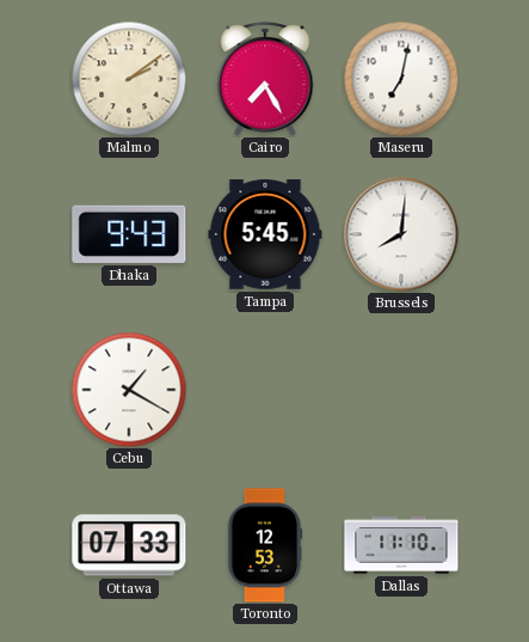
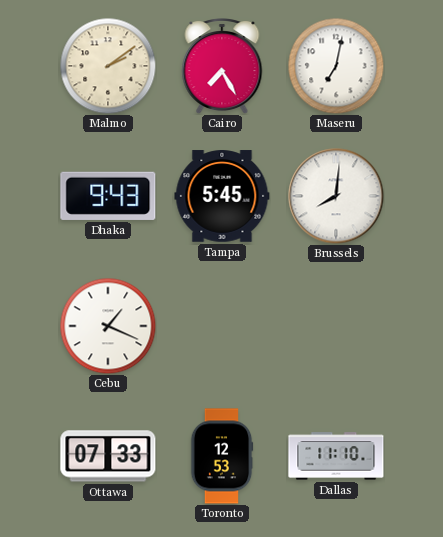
Cebu: 1:20 -> 1:19
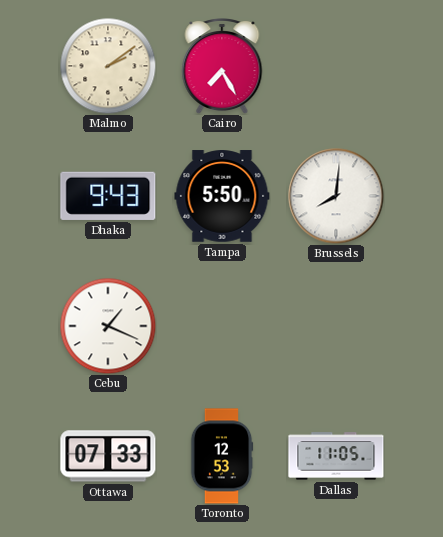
Maseru: 7:02 -> none
Tampa: 5:45 -> 5:50
Dallas: 11:10 -> 11:05
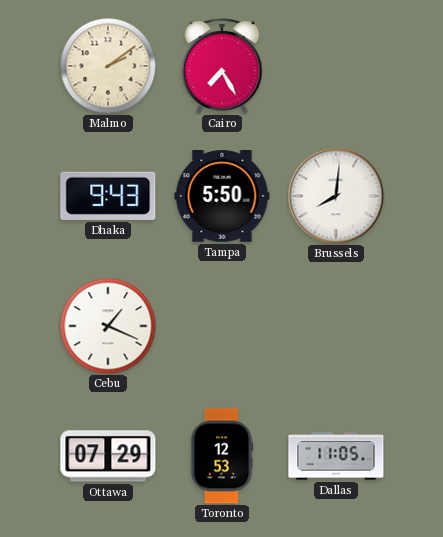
Ottawa: 07:33 -> 07:29
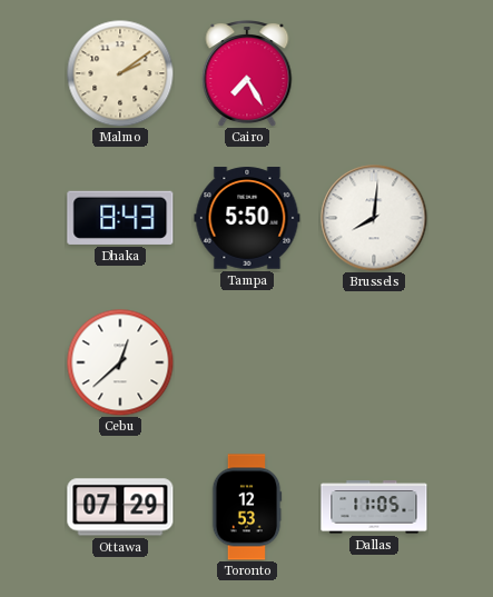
Dhaka: 9:43 -> 8:43
Cebu: 1:19 -> 12:38
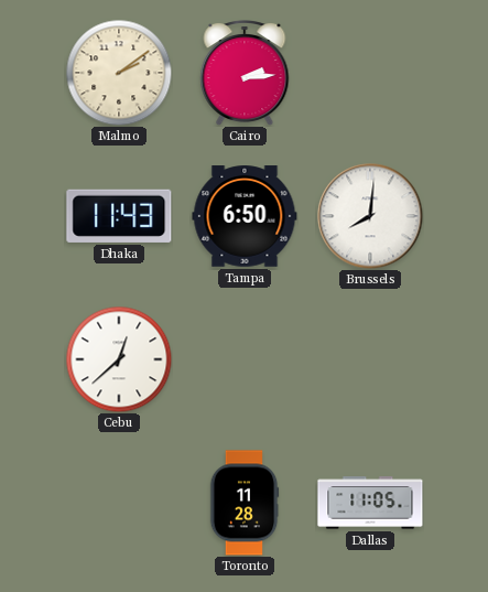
Cairo: 7:25 -> 2:14
Dhaka: 8:43 -> 11:43
Tampa: 5:50 -> 6:50
Ottawa: 07:29 -> none
Toronto: 12:53 -> 11:28
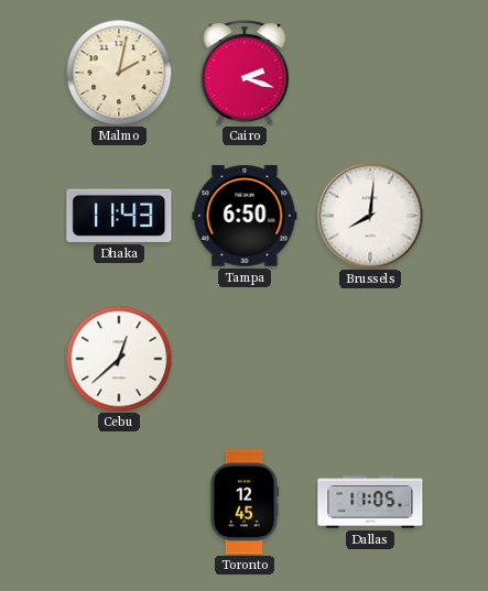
Malmo: 2:09 -> 2:02
Cairo: 2:14 -> 2:18
Toronto: 11:28 -> 12:45
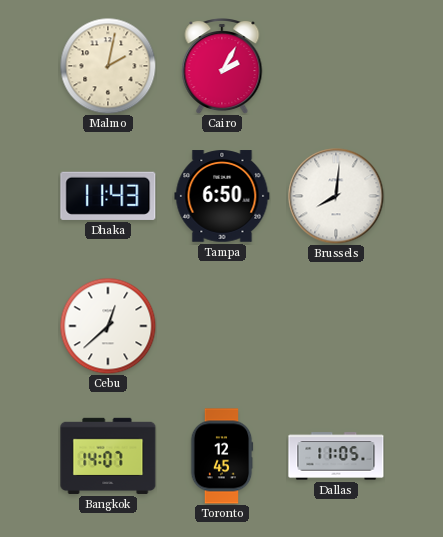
Cairo: 2:18 -> 2:05
Bangkok: none -> 14:07
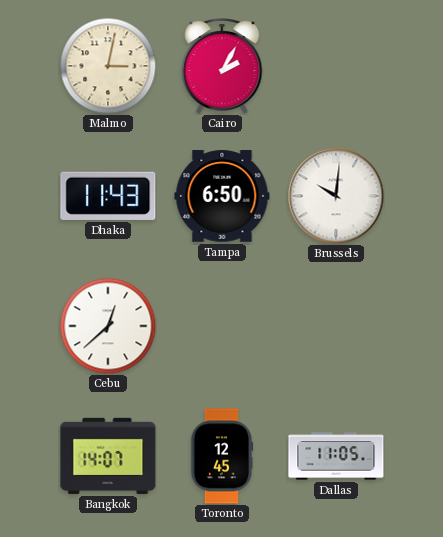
Malmo: 2:02 -> 3:02
Brussels: 8:01 -> 10:01
